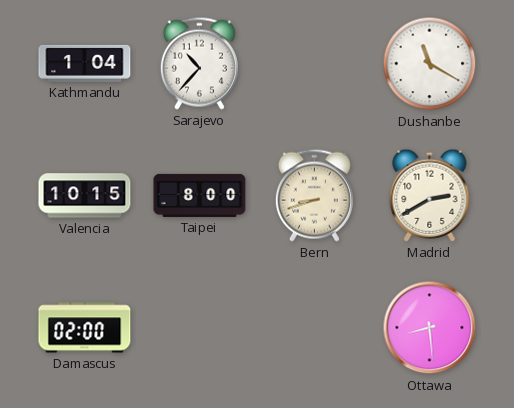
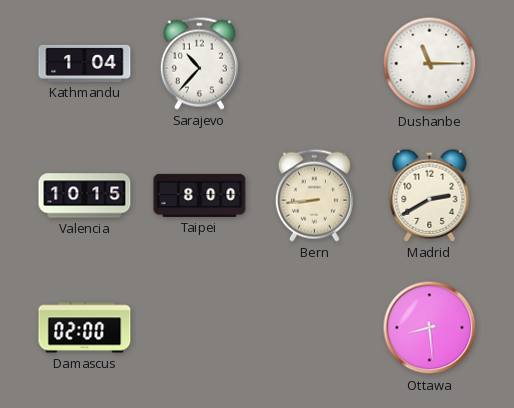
Dushanbe: 11:20 -> 11:15
Bern: 8:42 -> 8:44
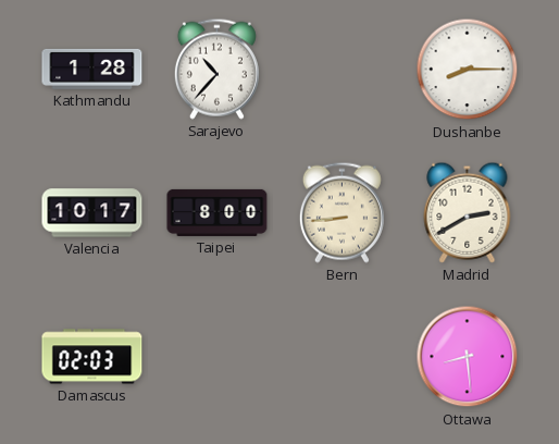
Kathmandu: 1:04 -> 1:28
Dushanbe: 11:15 -> 8:15
Valencia: 10:15 -> 10:17
Damascus: 02:00 -> 02:03
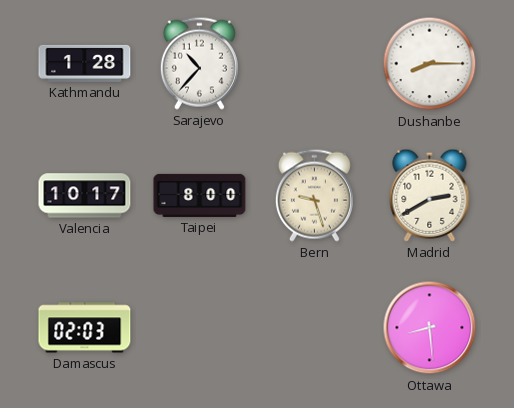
Bern: 8:44 -> 9:27
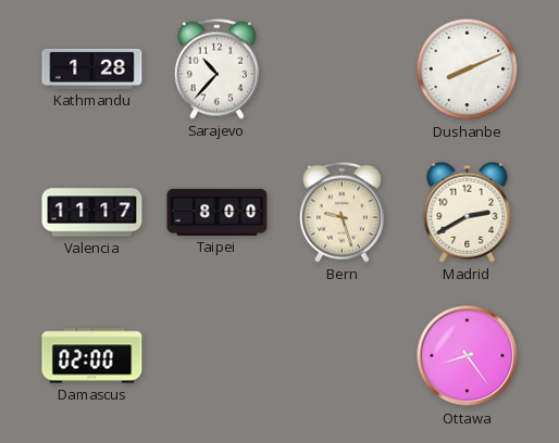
Dushanbe: 8:15 -> 8:11
Valencia: 10:17 -> 11:17
Damascus: 02:03 -> 02:00
Ottawa: 8:29 -> 8:24
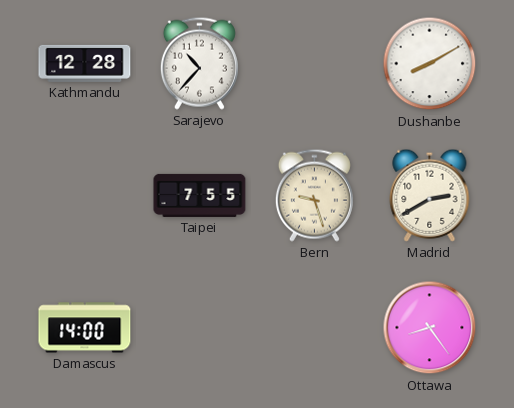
Kathmandu: 1:28 -> 12:28
Dushanbe: 8:11 -> 8:10
Valencia: 11:17 -> none
Taipei: 8:00 -> 7:55
Damascus: 02:00 -> 14:00
